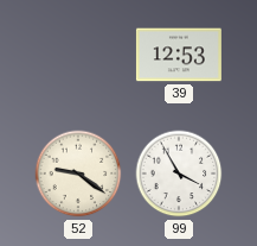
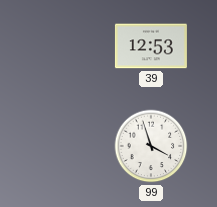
52: 9:21 -> none
99: 3:55 -> 3:57
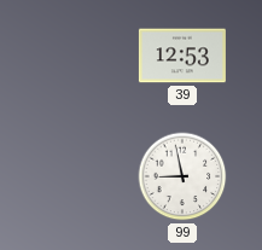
99: 3:57 -> 8:58
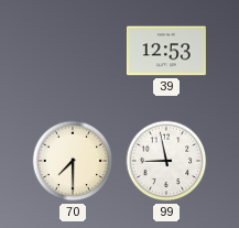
70: none -> 7:30
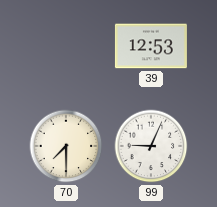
99: 8:58 -> 9:04
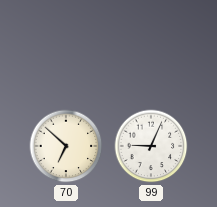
39: 12:53 -> none
70: 7:30 -> 6:52
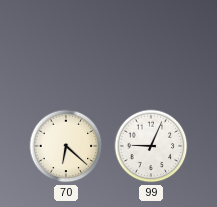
70: 6:52 -> 6:22
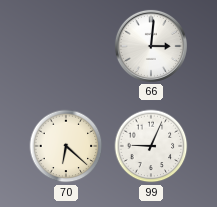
66: none -> 3:01
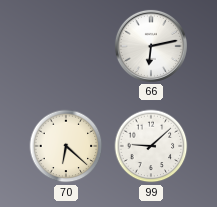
66: 3:01 -> 6:13
99: 9:04 -> 9:08
